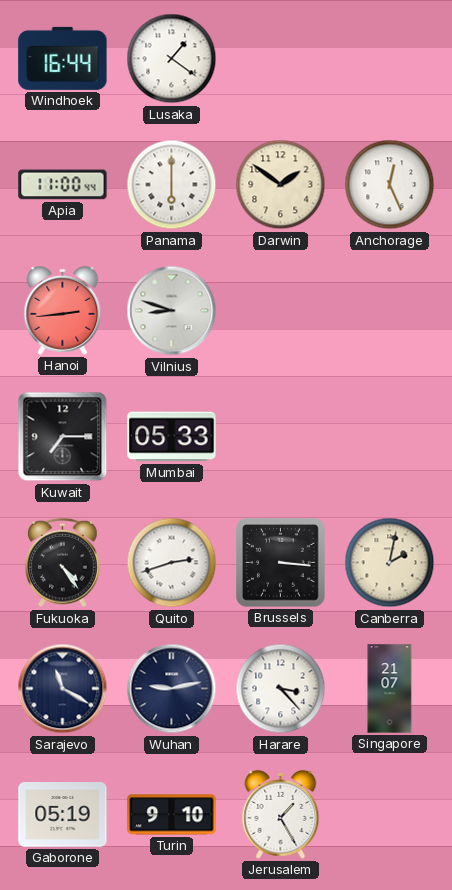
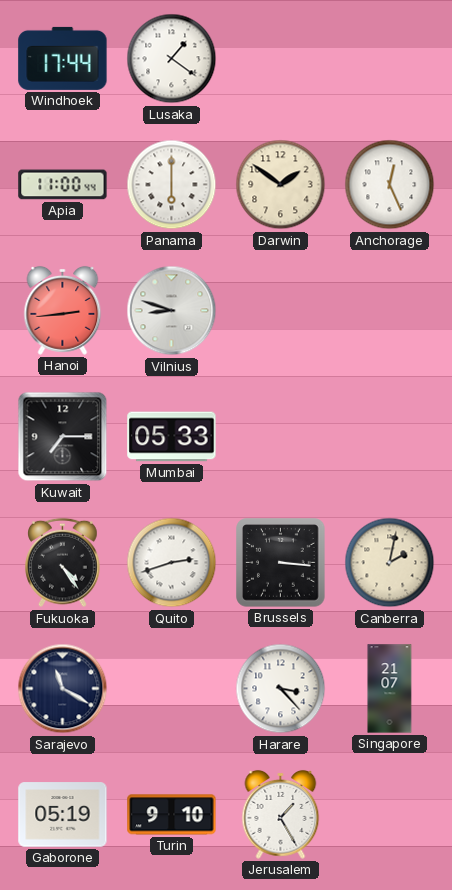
Windhoek: 16:44 -> 17:44
Wuhan: 9:13 -> none
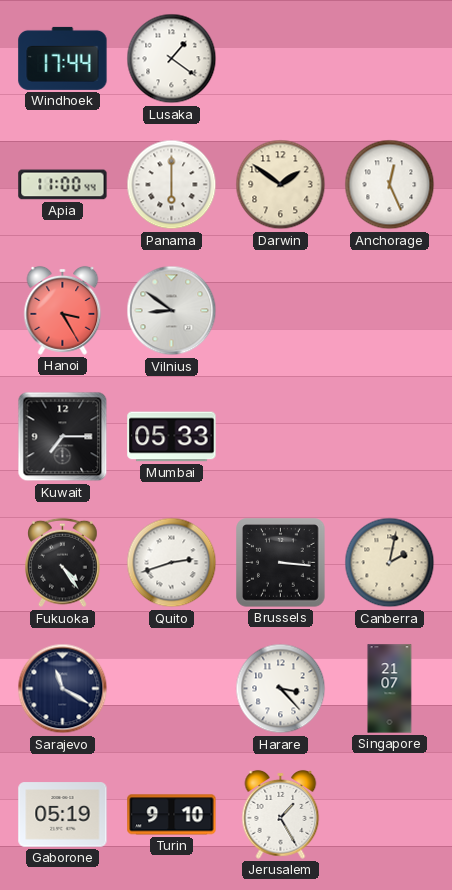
Hanoi: 2:44 -> 3:25
Vilnius: 8:48 -> 8:51
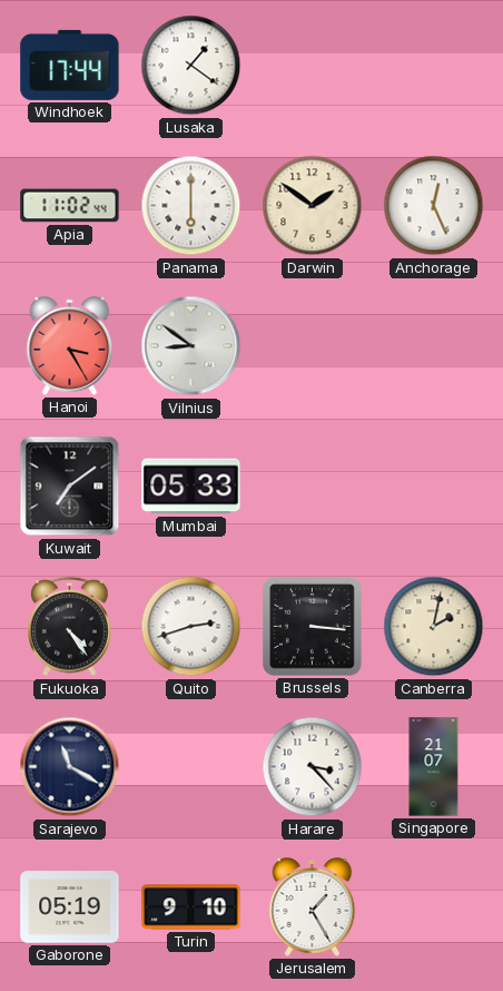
Apia: 11:00 -> 11:02
Kuwait: 7:15 -> 7:09
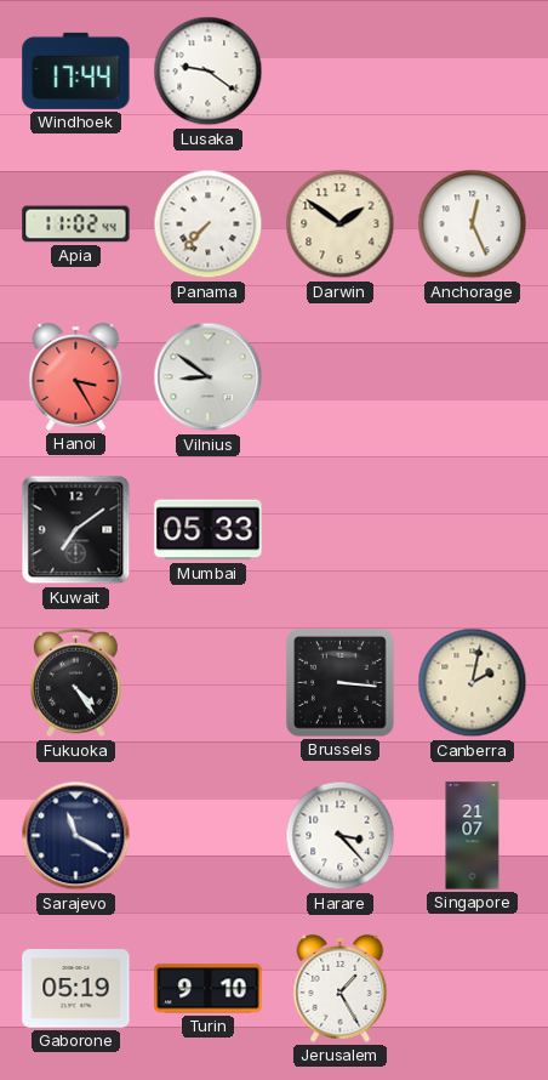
Lusaka: 1:21 -> 9:21
Panama: 6:00 -> 7:37
Quito: 2:42 -> none
